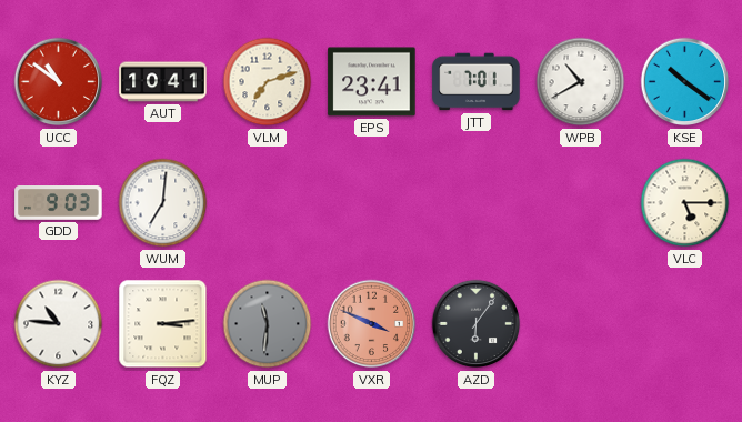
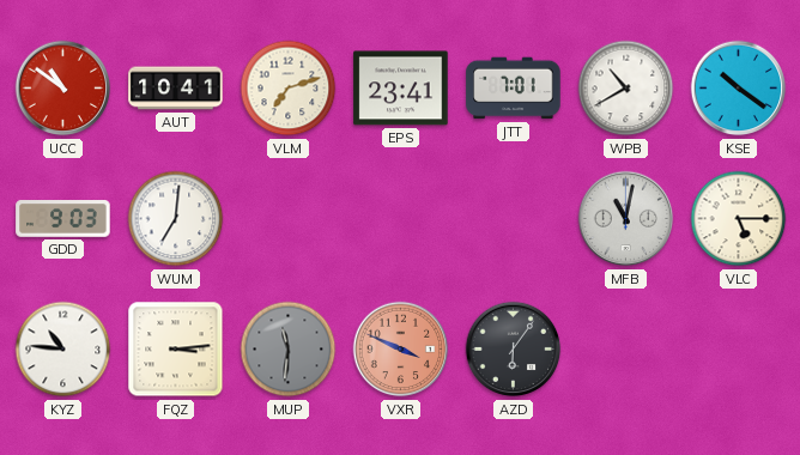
MFB: none -> 11:02
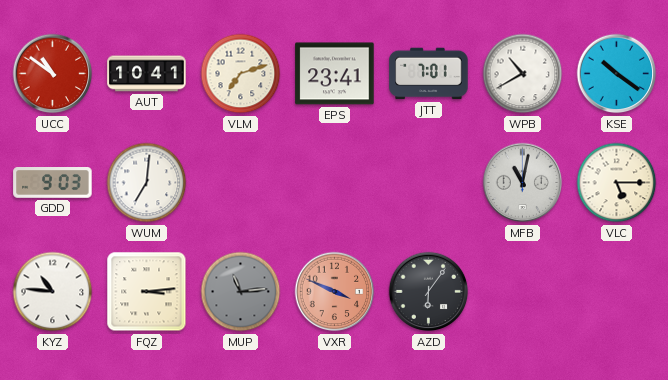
MUP: 11:31 -> 11:14
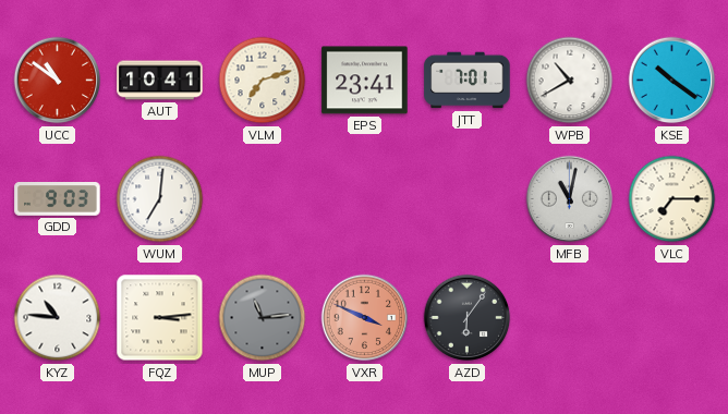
VLC: 5:15 -> 7:15
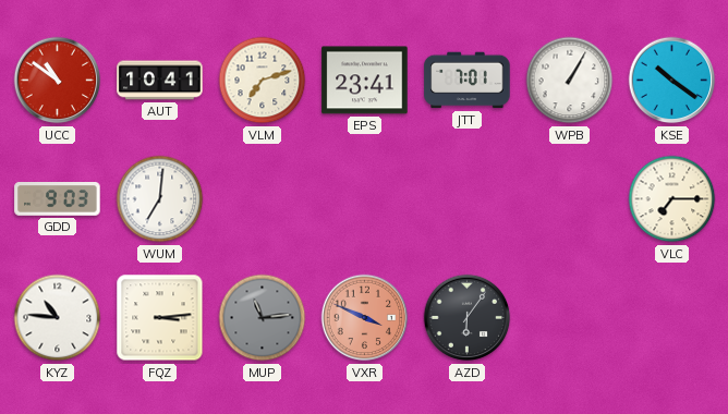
WPB: 10:40 -> 1:05
MFB: 11:02 -> none
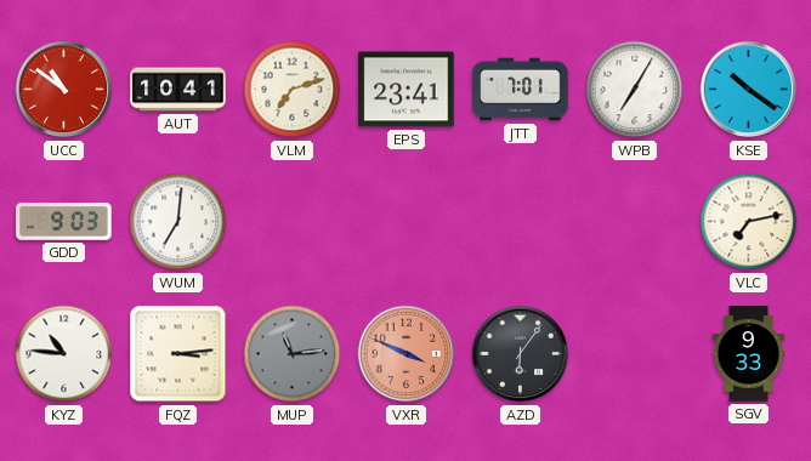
WPB: 1:05 -> 7:05
VLC: 7:15 -> 7:13
SGV: none -> 9:33
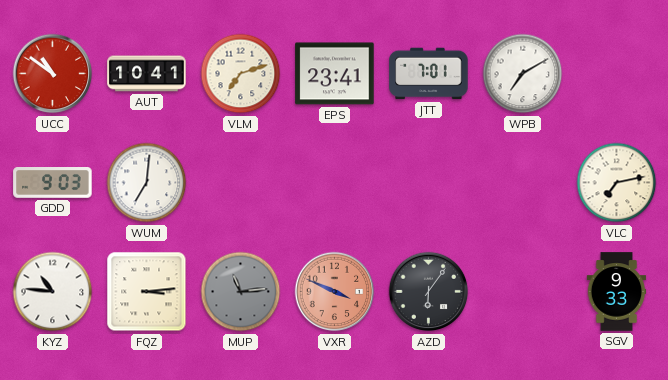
WPB: 7:05 -> 7:10
KSE: 10:21 -> none
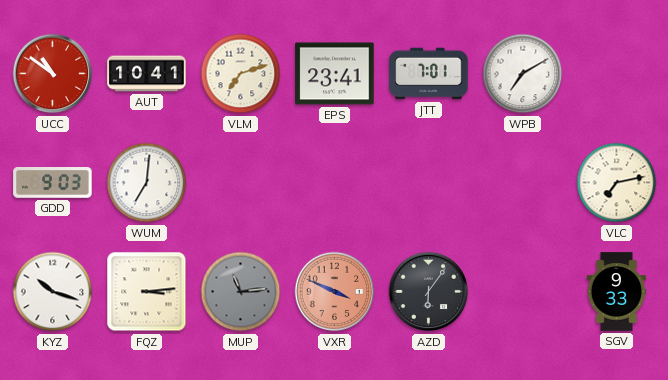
KYZ: 10:46 -> 10:18
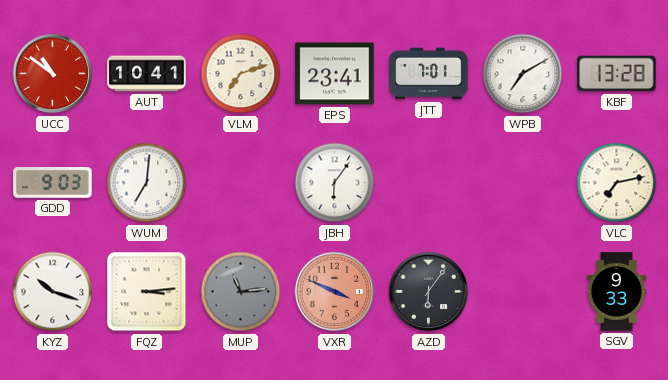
KBF: none -> 13:28
JBH: none -> 6:06
